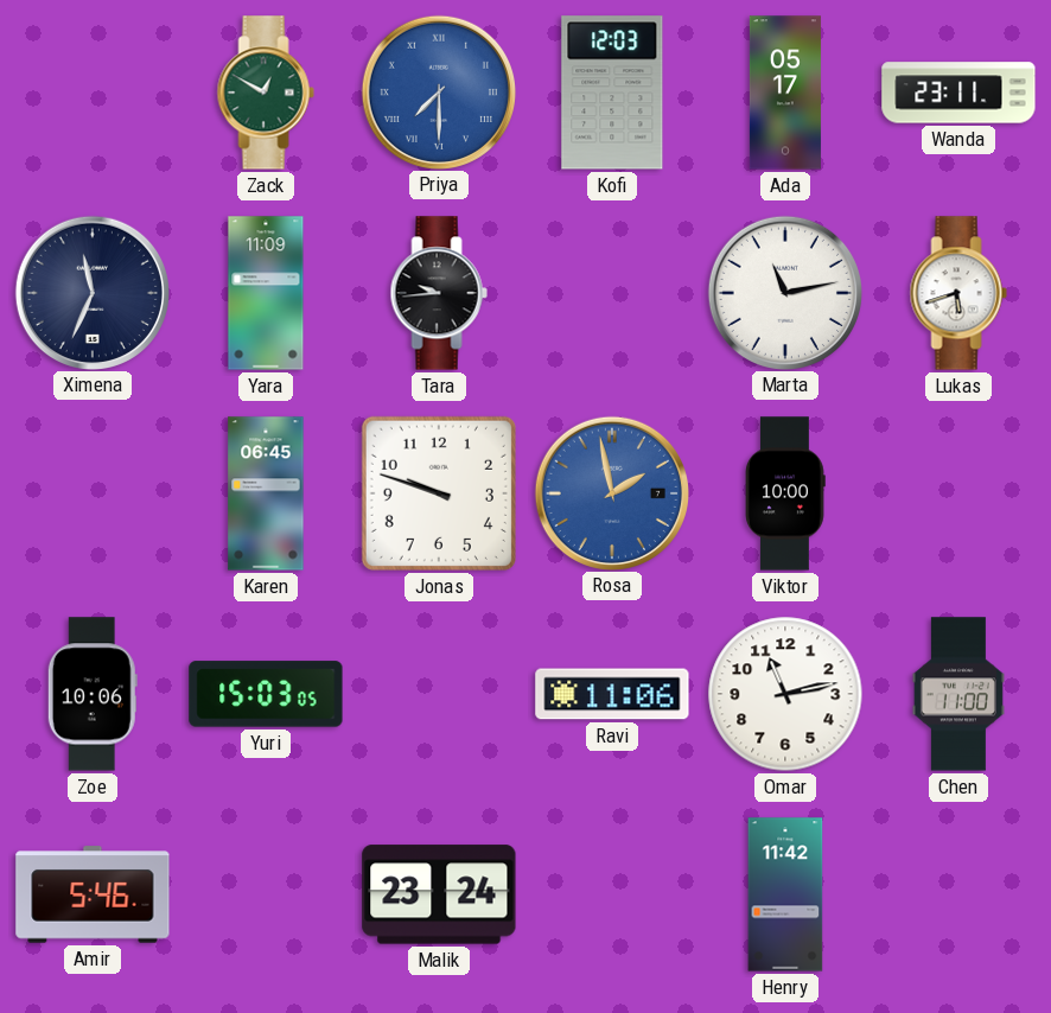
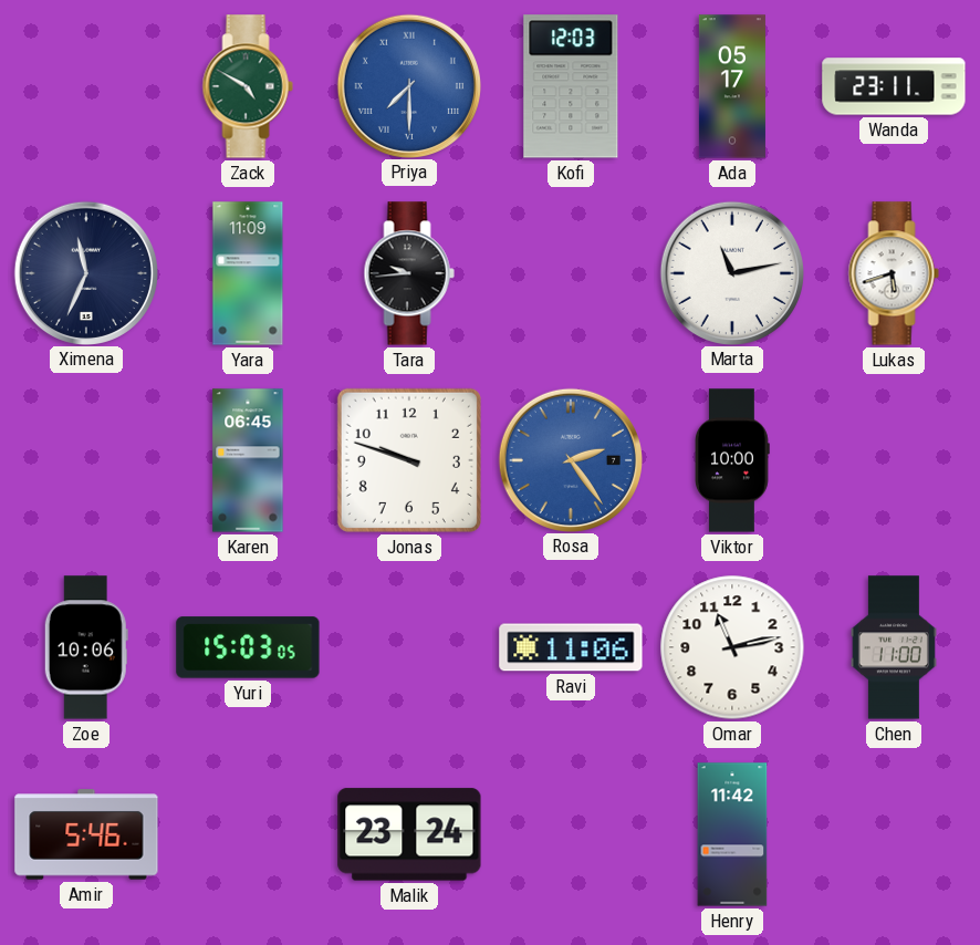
Zack: 12:50 -> 4:50
Rosa: 1:58 -> 2:24
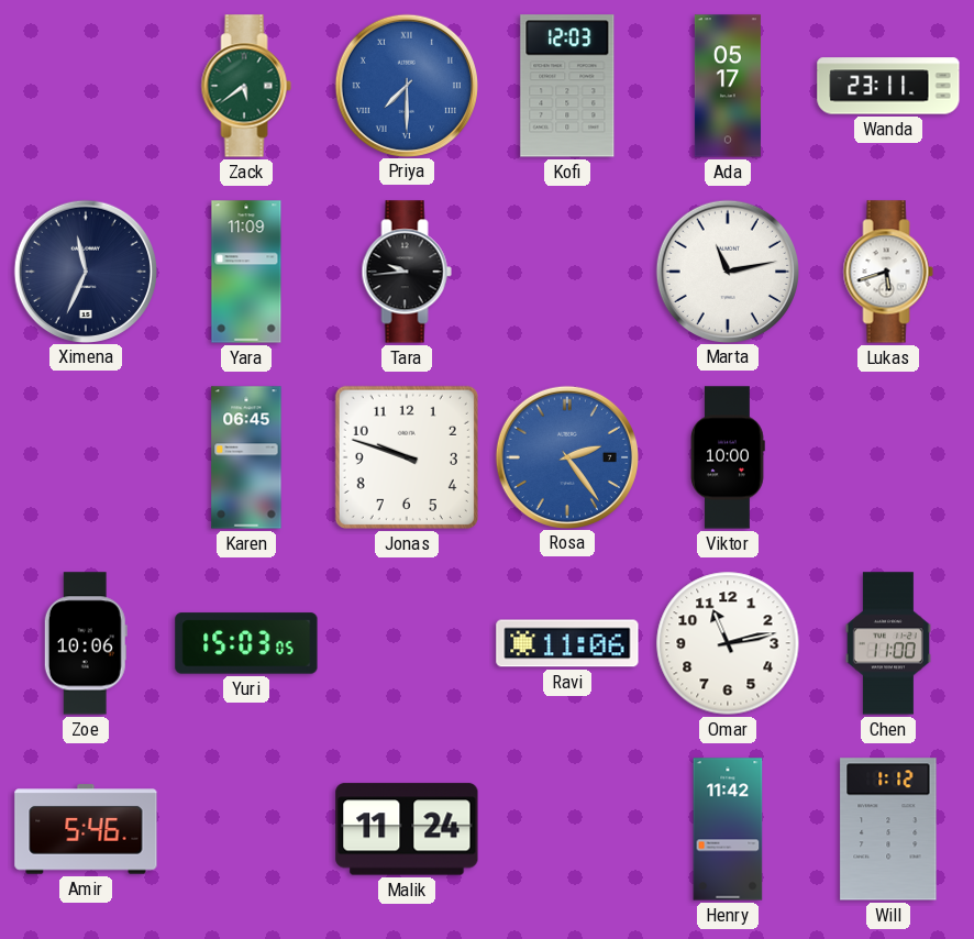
Zack: 4:50 -> 5:39
Malik: 23:24 -> 11:24
Will: none -> 1:12
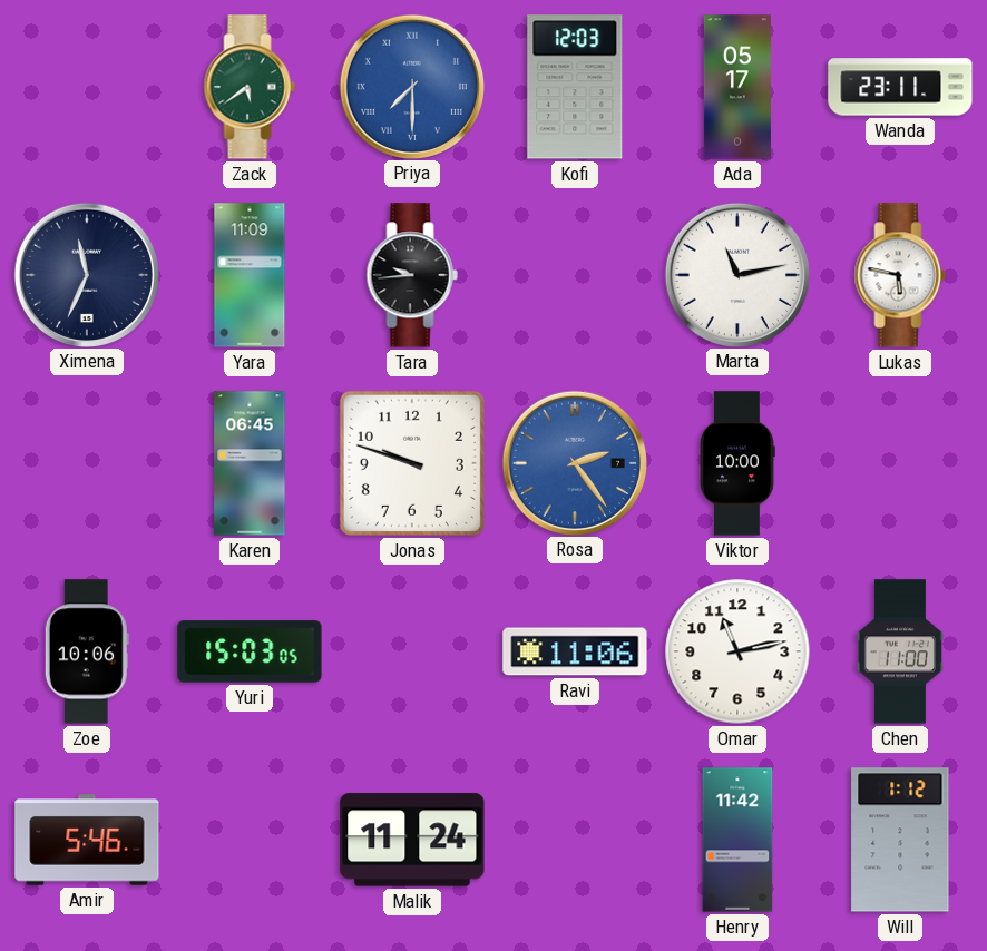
Lukas: 5:42 -> 5:47
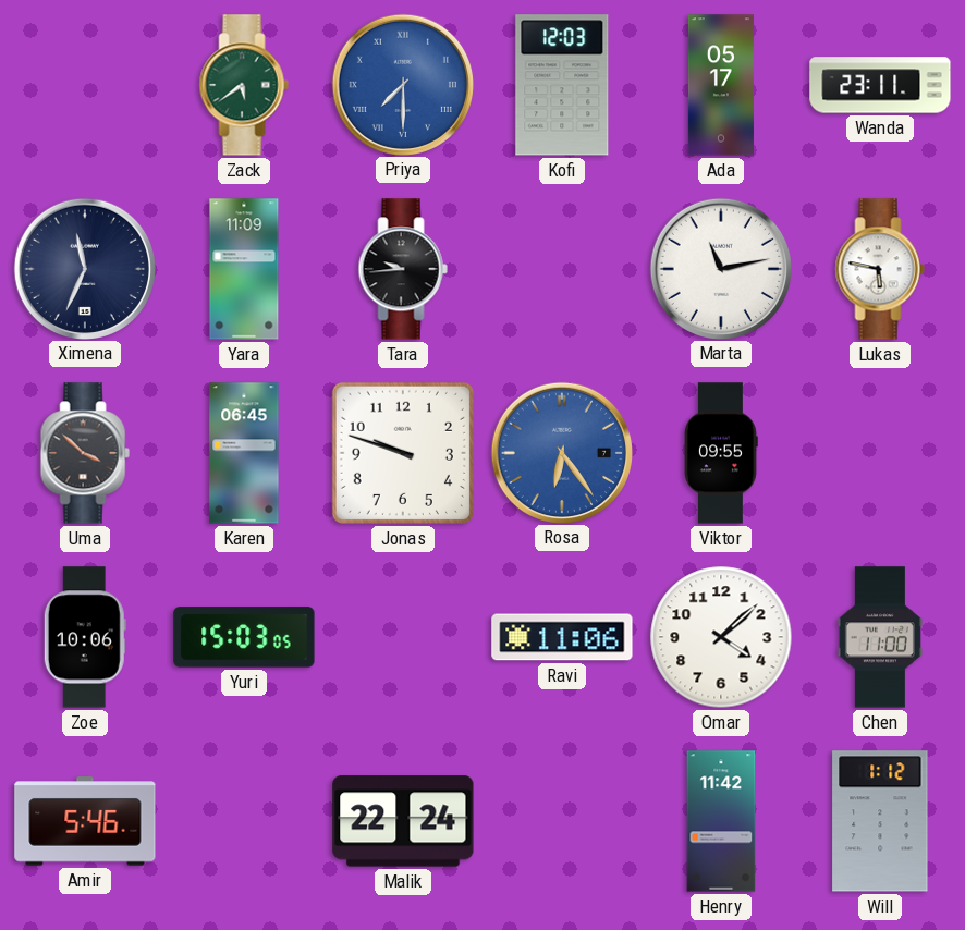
Uma: none -> 3:52
Rosa: 2:24 -> 6:24
Viktor: 10:00 -> 09:55
Omar: 11:13 -> 4:08
Malik: 11:24 -> 22:24
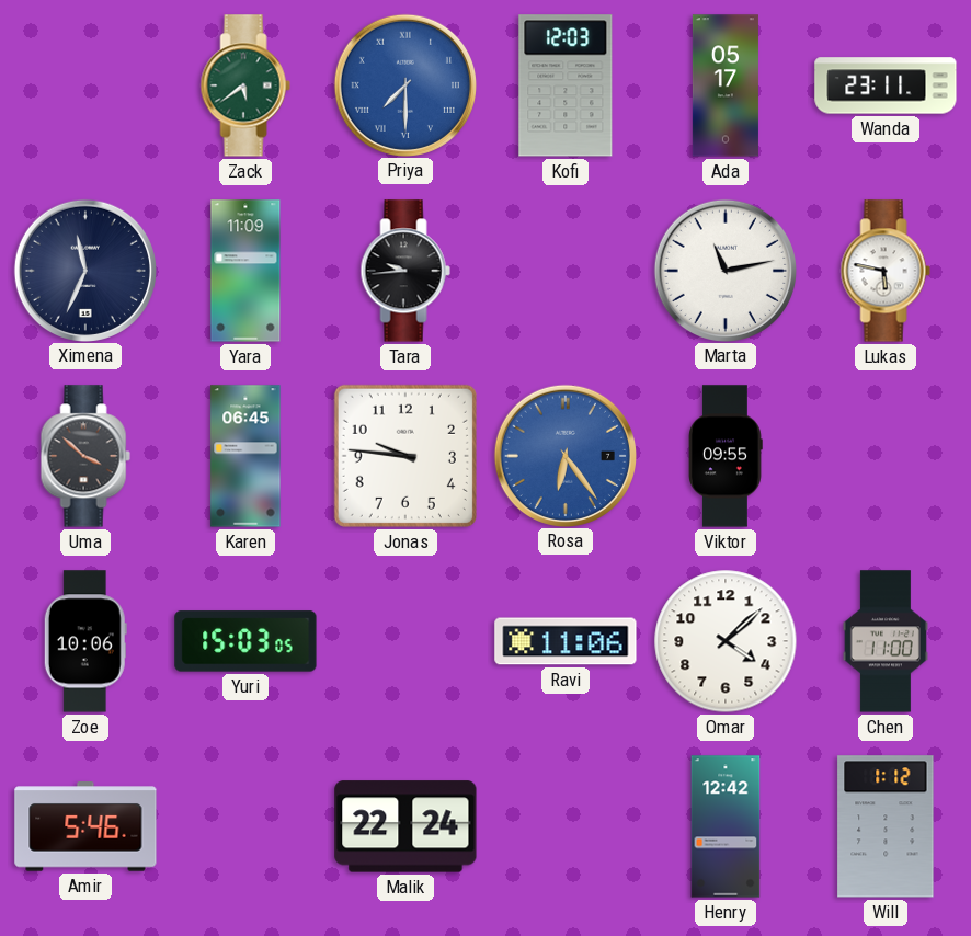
Jonas: 9:48 -> 9:46
Henry: 11:42 -> 12:42
